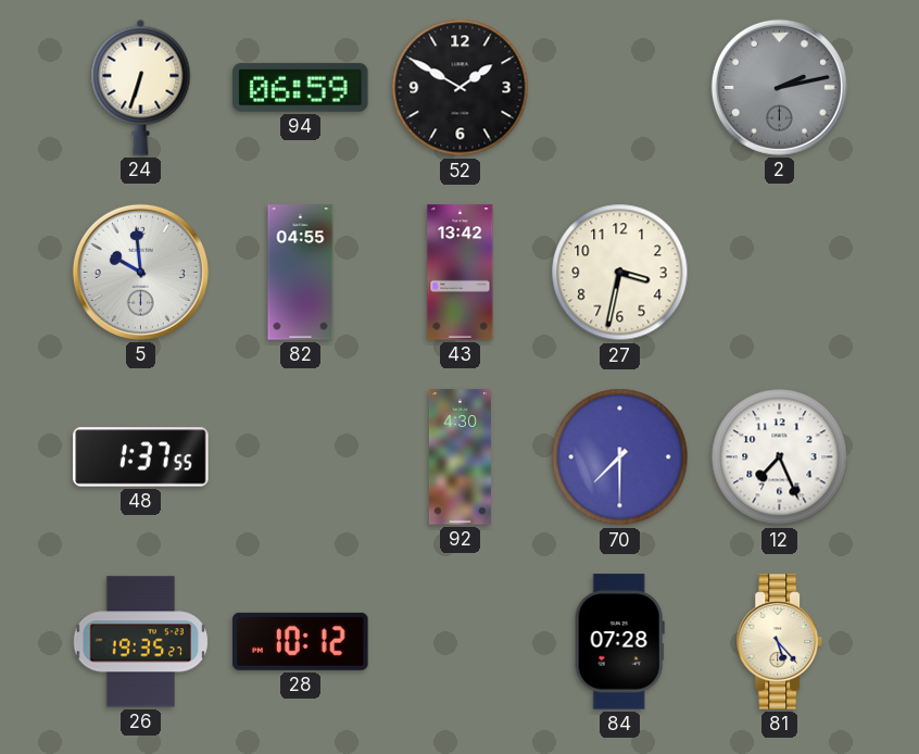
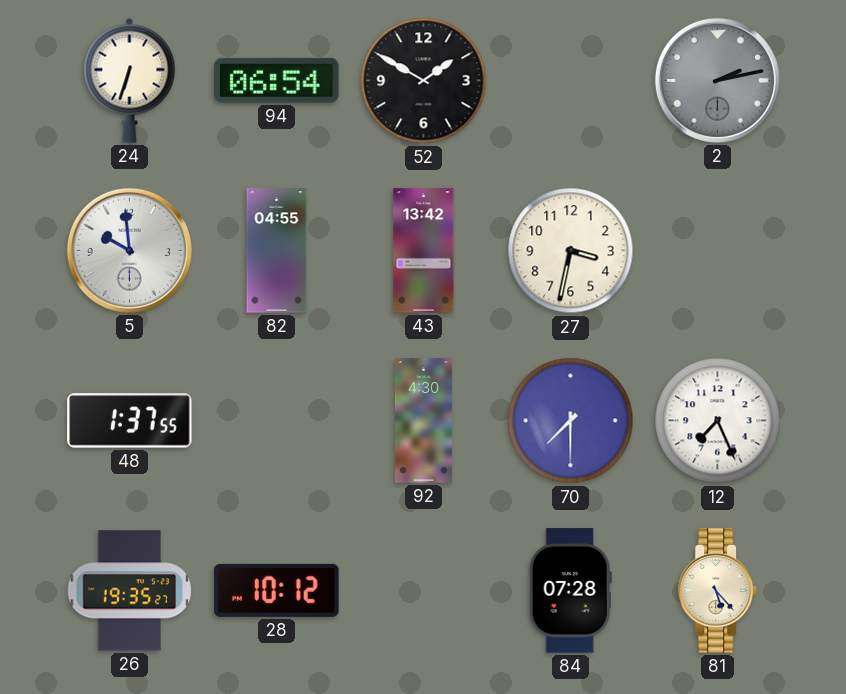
94: 06:59 -> 06:54
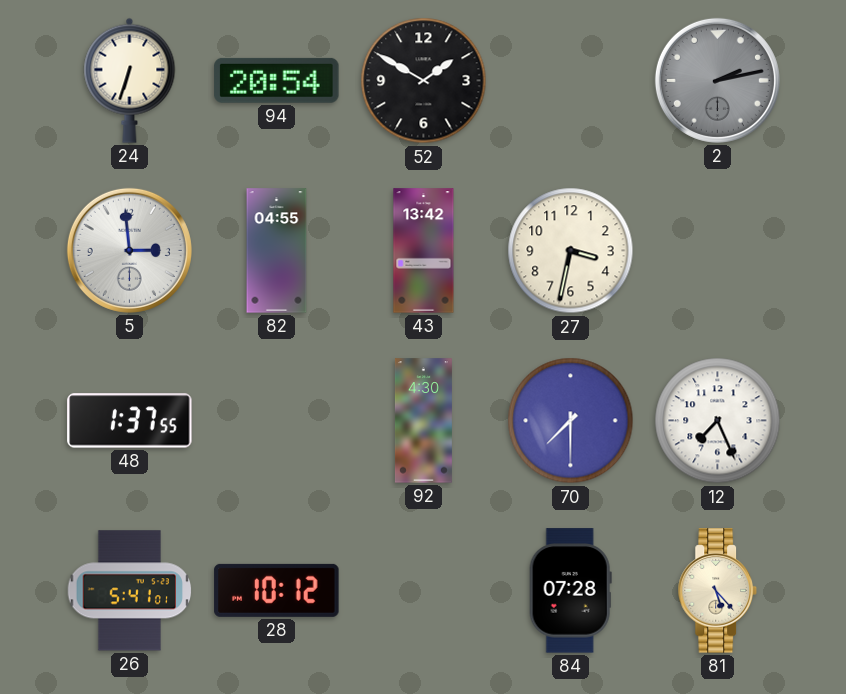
94: 06:54 -> 20:54
5: 9:59 -> 2:59
26: 19:35 -> 5:41
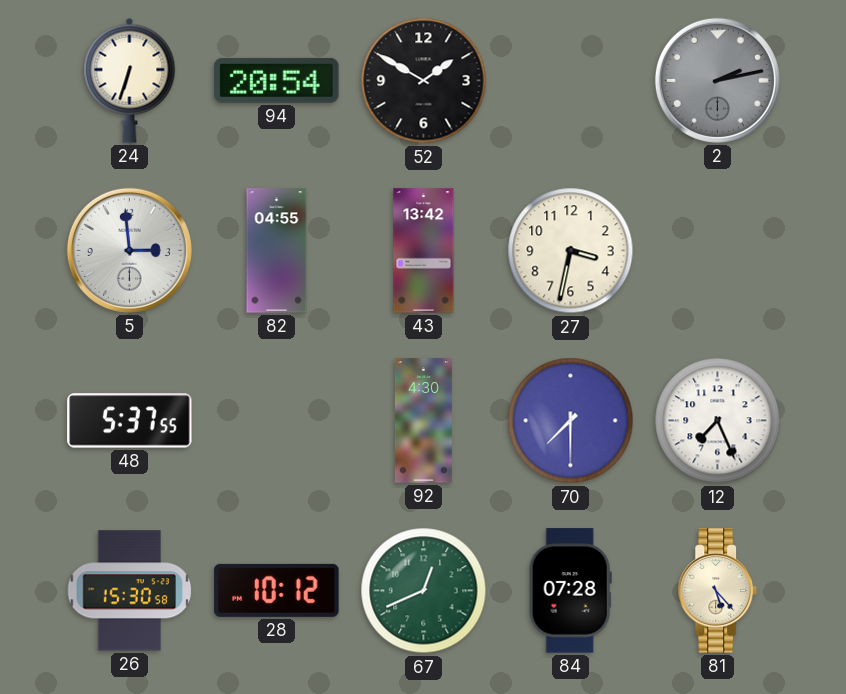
48: 1:37 -> 5:37
26: 5:41 -> 15:30
67: none -> 12:41
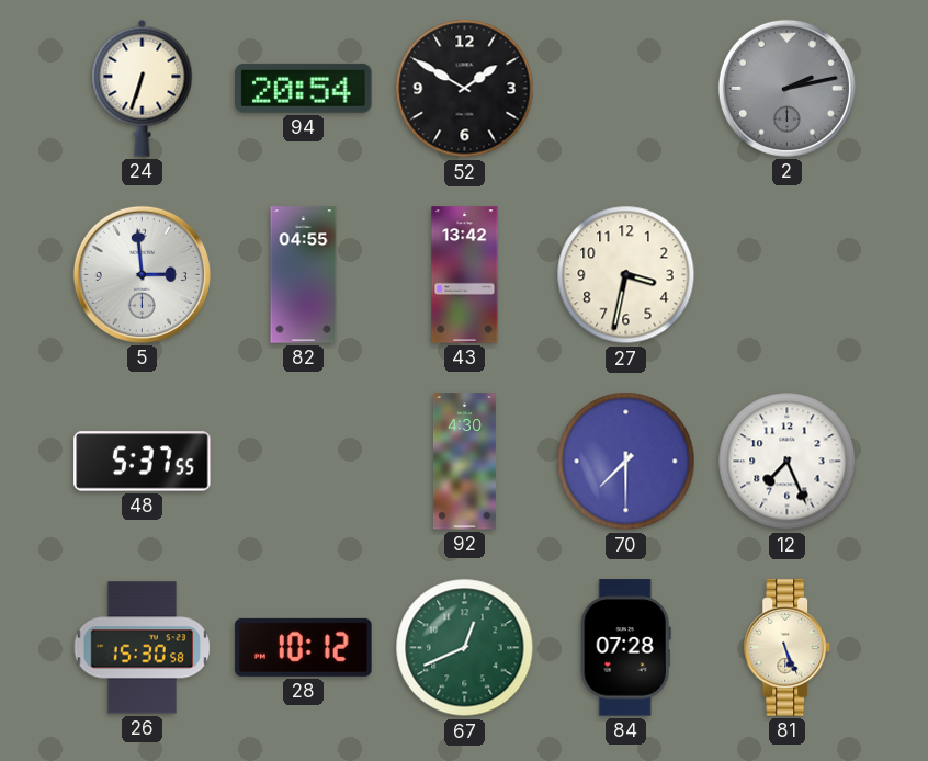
81: 5:23 -> 5:26
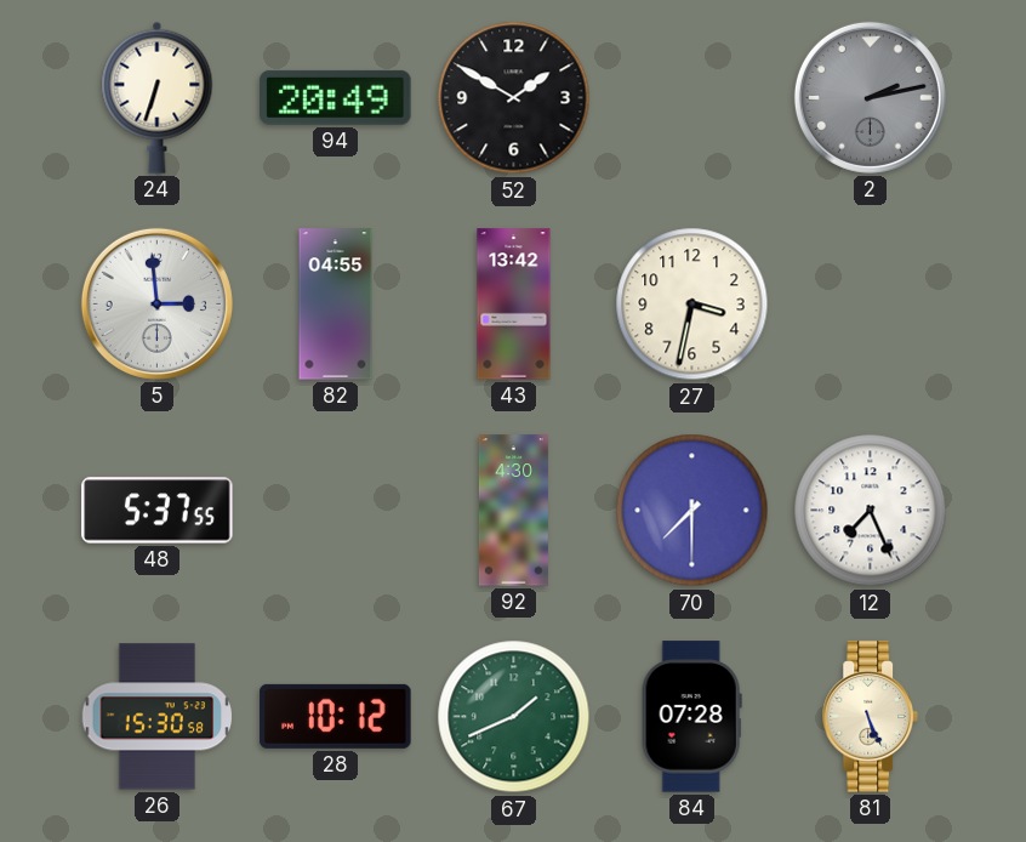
94: 20:54 -> 20:49
67: 12:41 -> 1:41
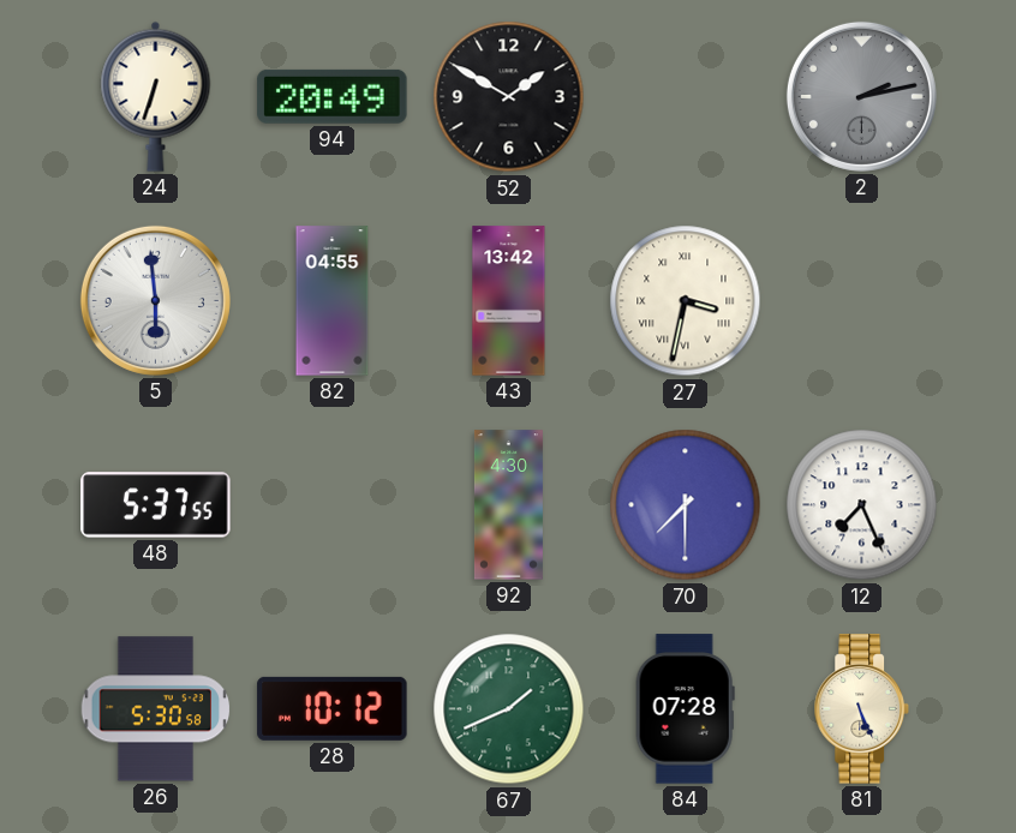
5: 2:59 -> 5:59
27 numerals: Arabic -> Roman
26: 15:30 -> 5:30
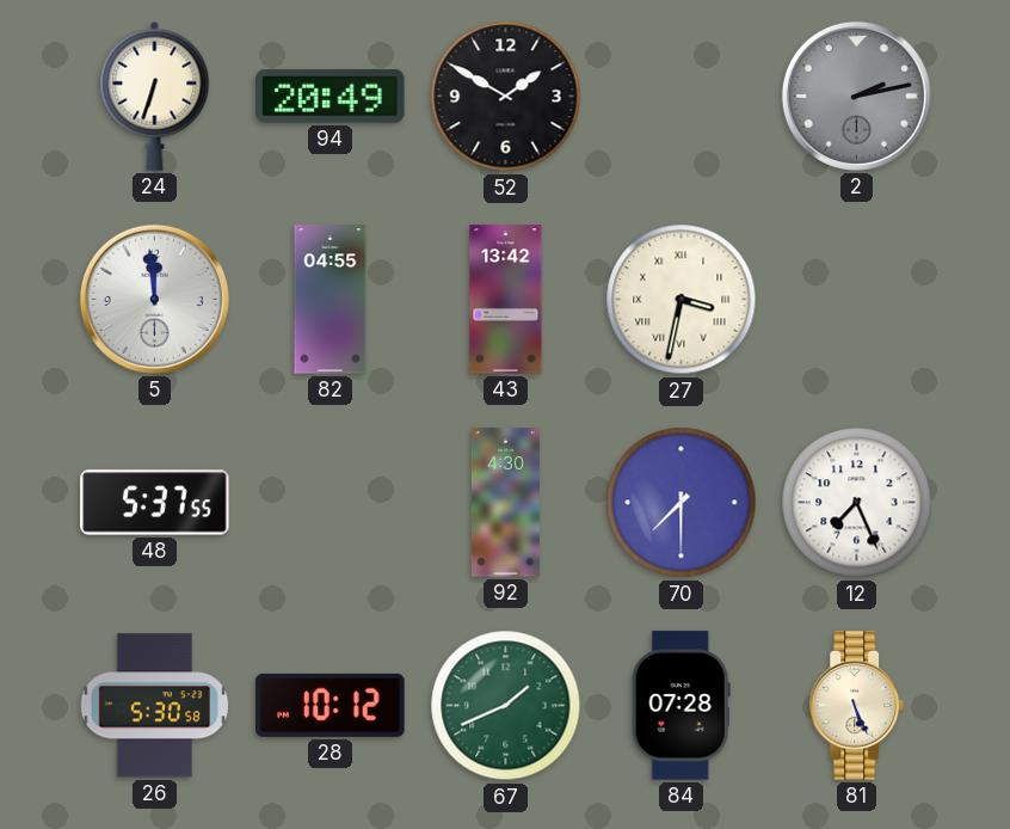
5: 5:59 -> 11:59
